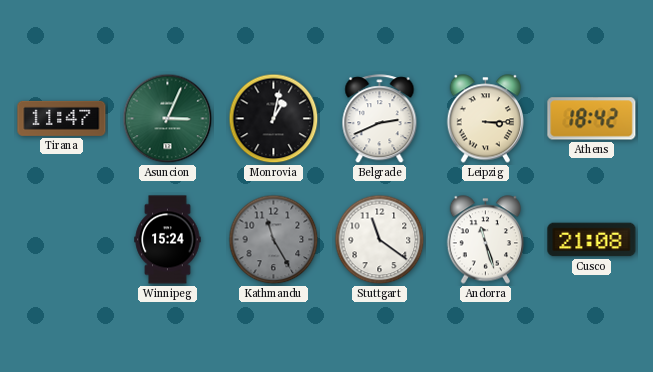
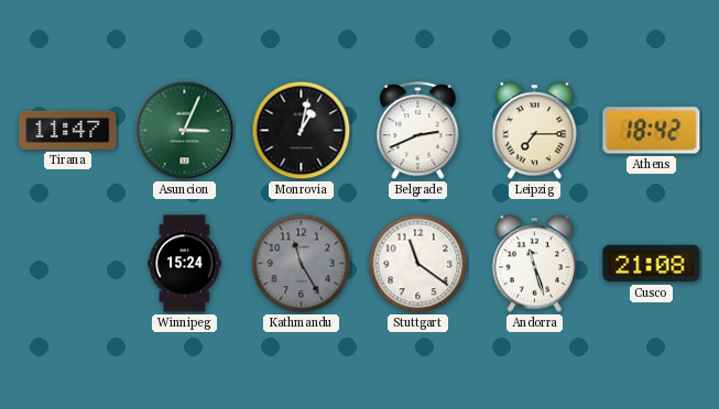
Leipzig: 3:15 -> 7:15
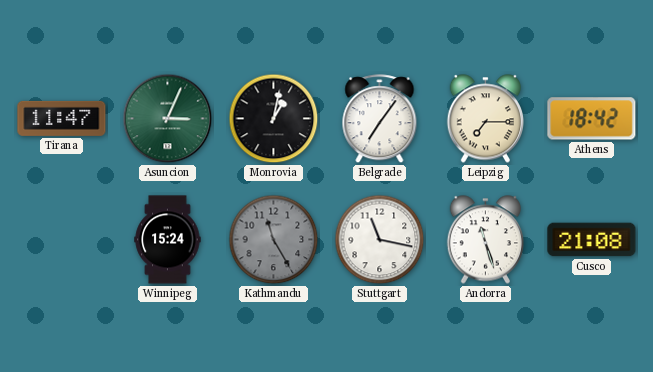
Belgrade: 2:41 -> 7:06
Stuttgart: 11:21 -> 11:17
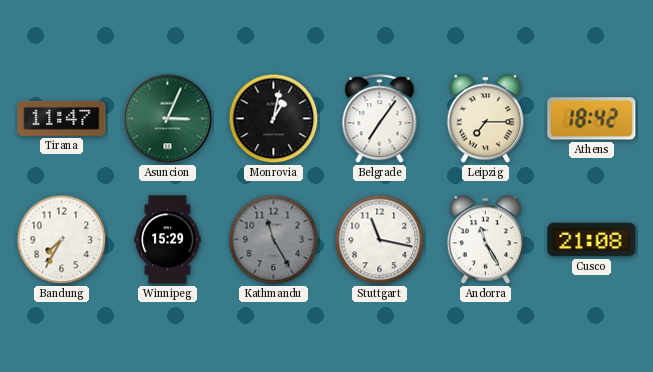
Bandung: none -> 7:35
Winnipeg: 15:24 -> 15:29
Andorra: 11:27 -> 11:25
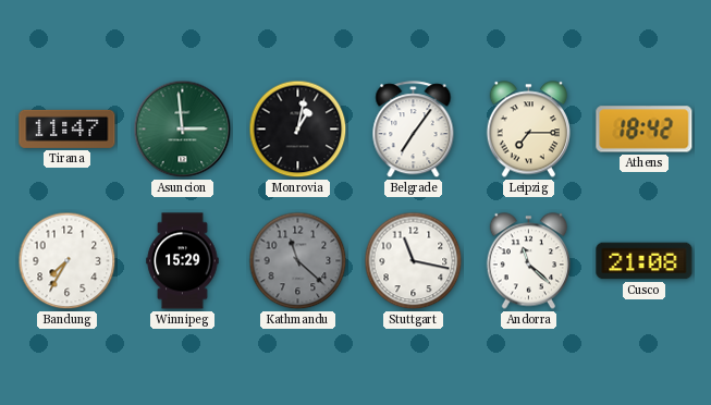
Asuncion: 3:04 -> 2:59
Kathmandu: 11:25 -> 11:22
Andorra: 11:25 -> 11:22
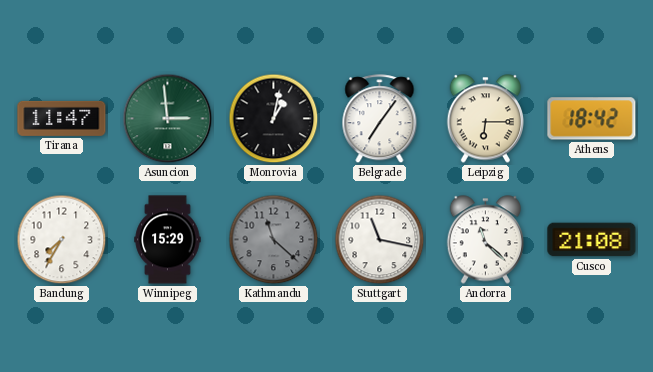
Leipzig: 7:15 -> 6:15
